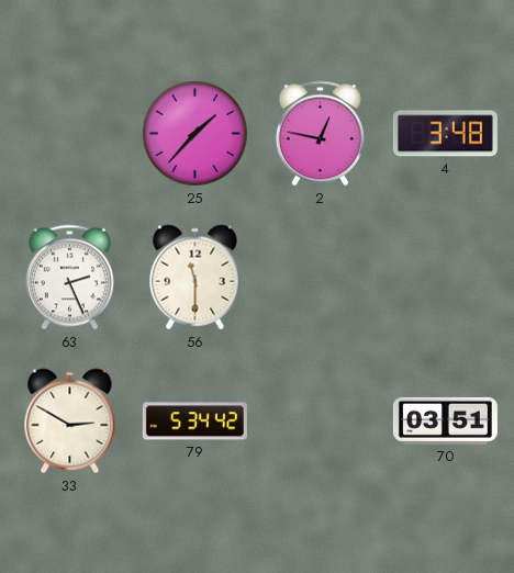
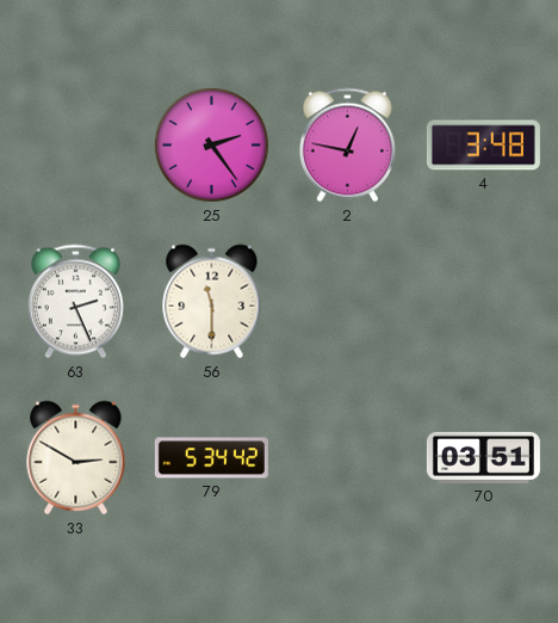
25: 1:37 -> 2:24
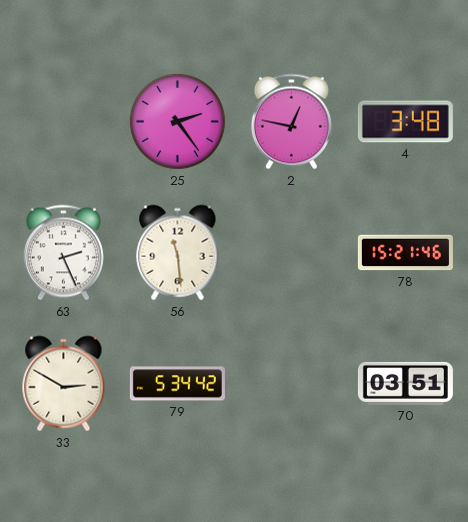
56: 11:30 -> 11:29
78: none -> 15:21
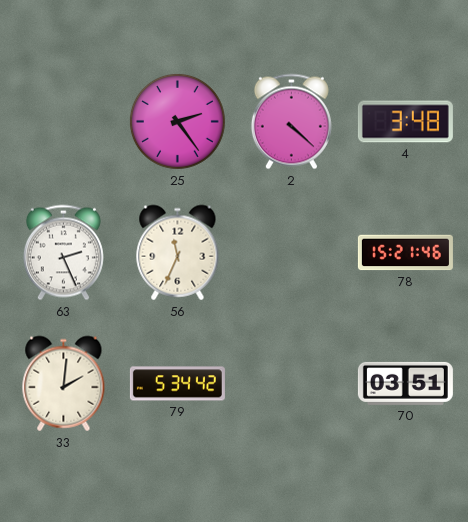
2: 12:47 -> 4:22
56: 11:29 -> 11:34
33: 2:50 -> 2:01
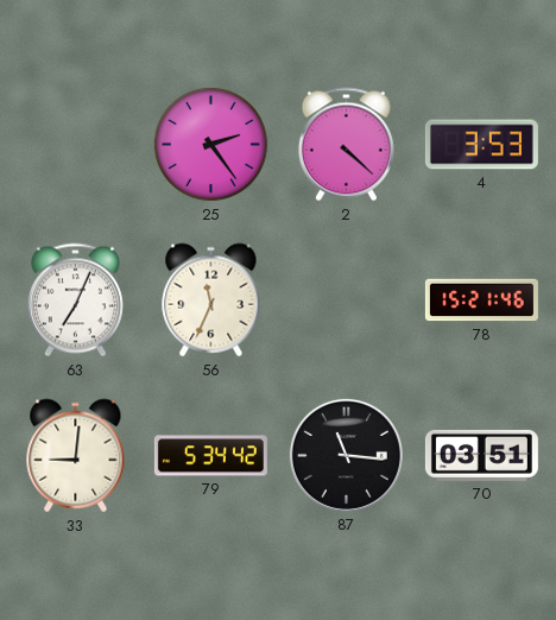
4: 3:48 -> 3:53
63: 2:26 -> 7:04
33: 2:01 -> 9:01
87: none -> 11:16
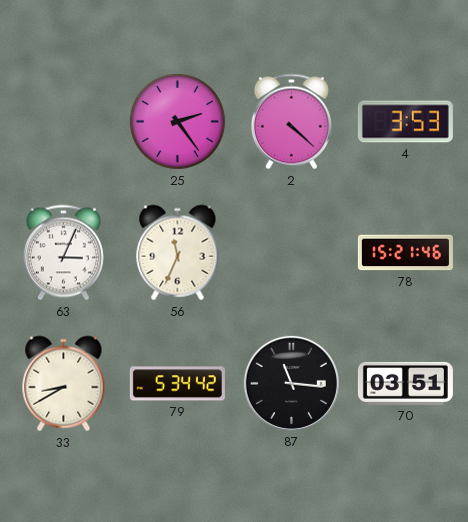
63: 7:04 -> 3:04
33: 9:01 -> 8:40
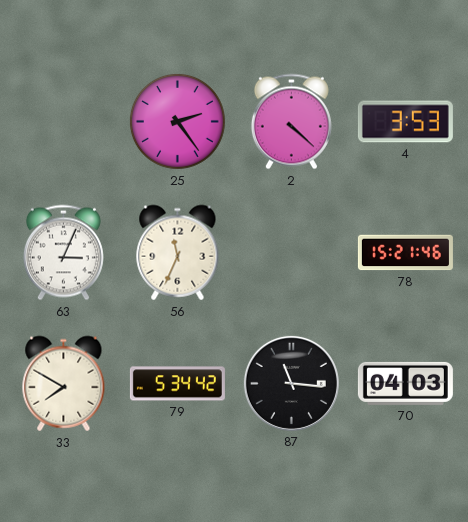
33: 8:40 -> 7:50
70: 03:51 -> 04:03
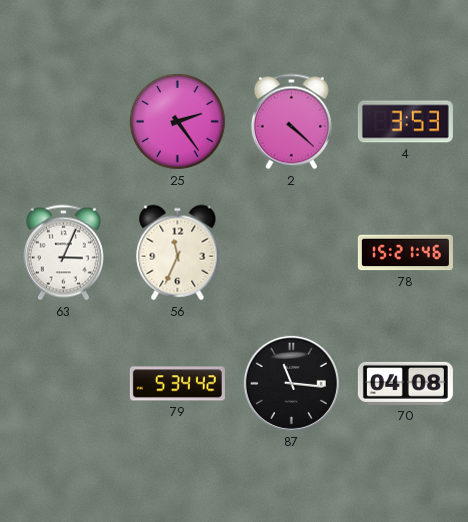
33: 7:50 -> none
70: 04:03 -> 04:08
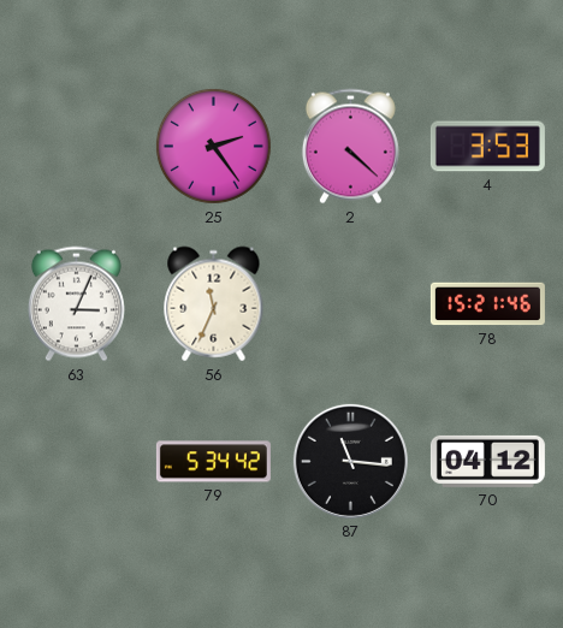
70: 04:08 -> 04:12
